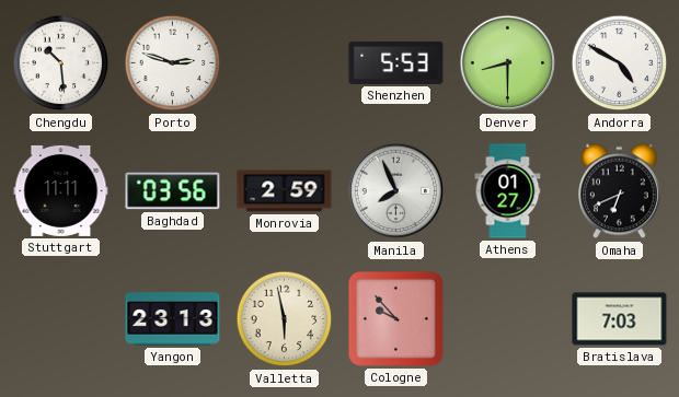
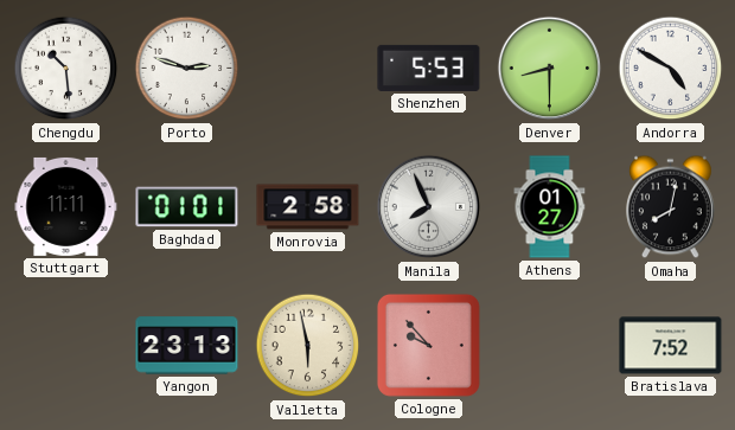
Baghdad: 03:56 -> 01:01
Monrovia: 2:59 -> 2:58
Omaha: 6:41 -> 8:02
Bratislava: 7:03 -> 7:52
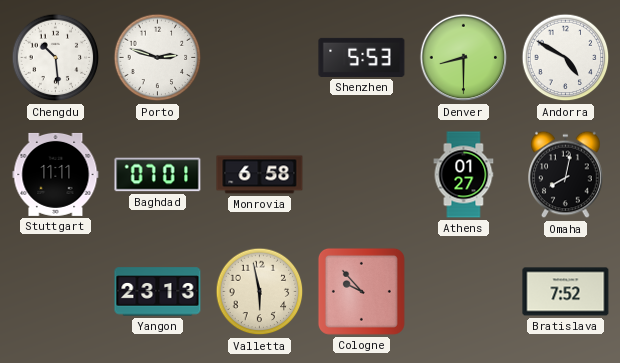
Baghdad: 01:01 -> 07:01
Monrovia: 2:58 -> 6:58
Manila: 7:56 -> none
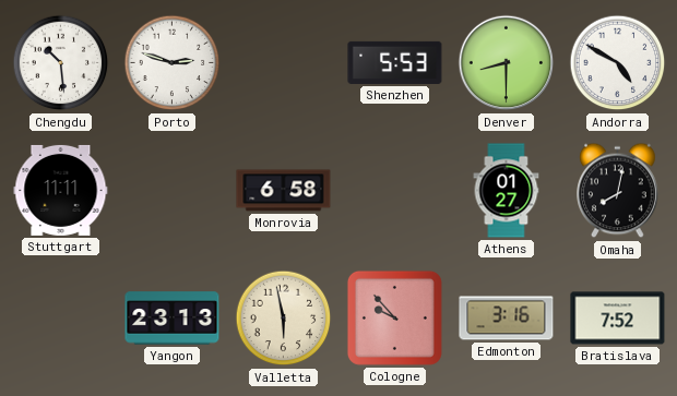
Baghdad: 07:01 -> none
Edmonton: none -> 3:16
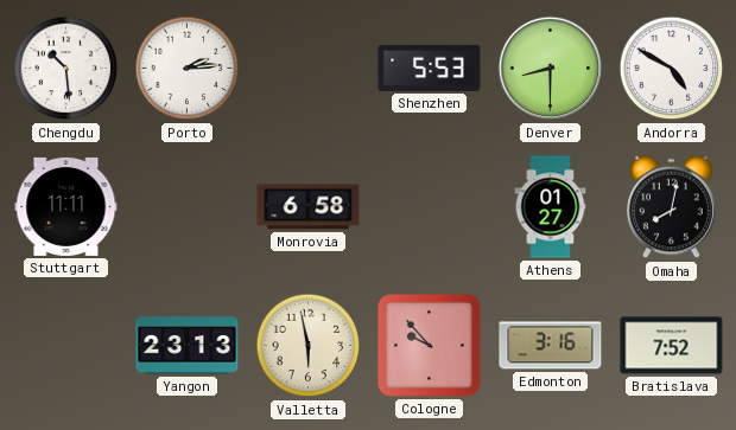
Porto: 2:48 -> 2:14
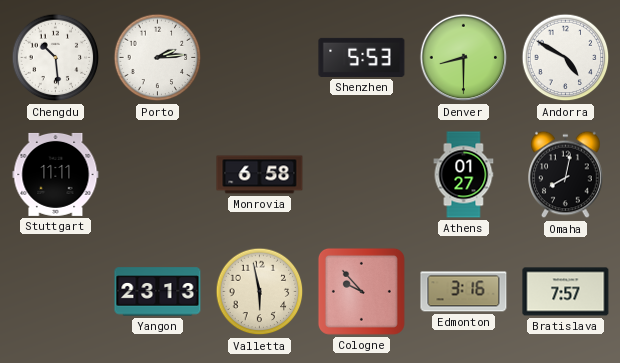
Bratislava: 7:52 -> 7:57
